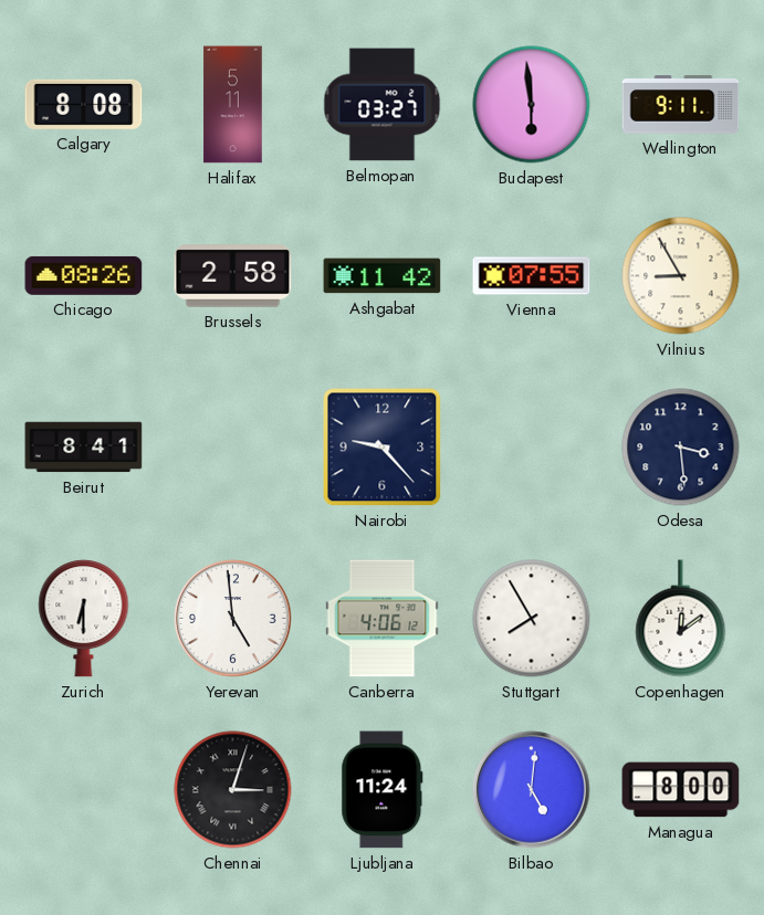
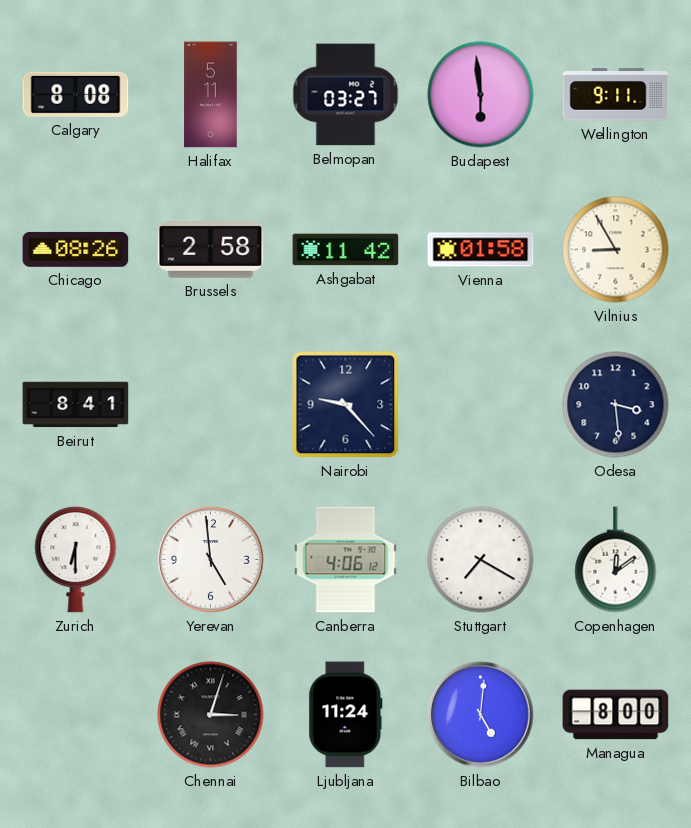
Vienna: 07:55 -> 01:58
Stuttgart: 7:55 -> 7:20
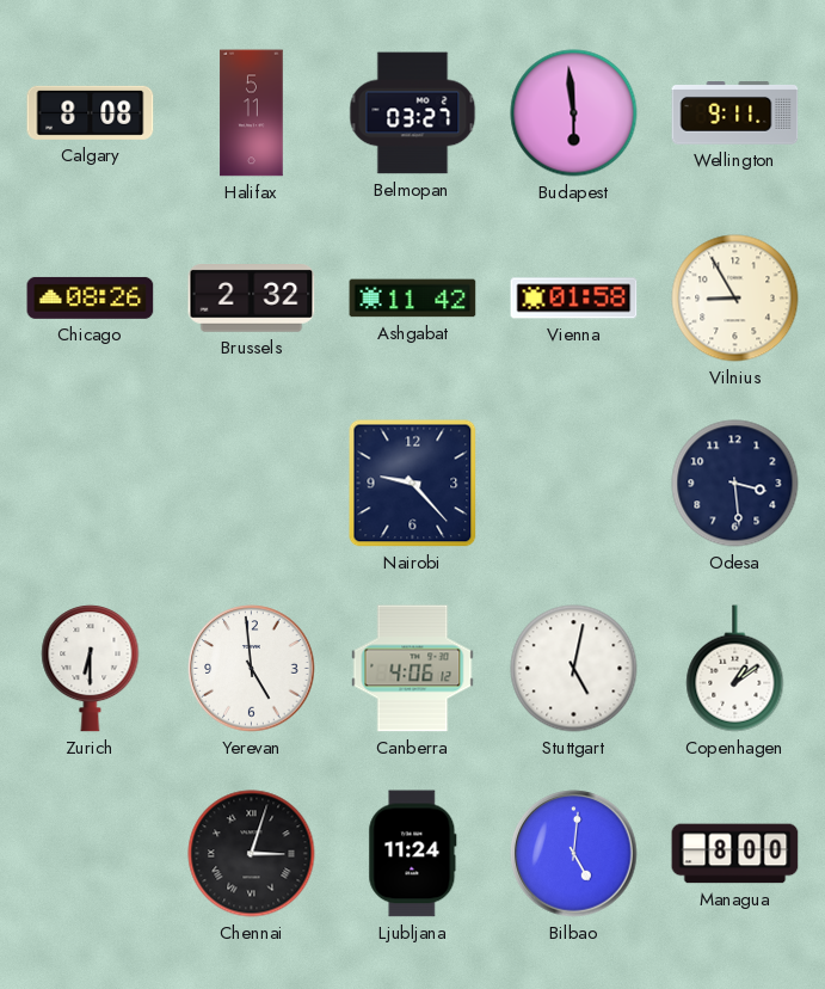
Brussels: 2:58 -> 2:32
Beirut: 8:41 -> none
Stuttgart: 7:20 -> 5:02
Copenhagen: 12:09 -> 1:09
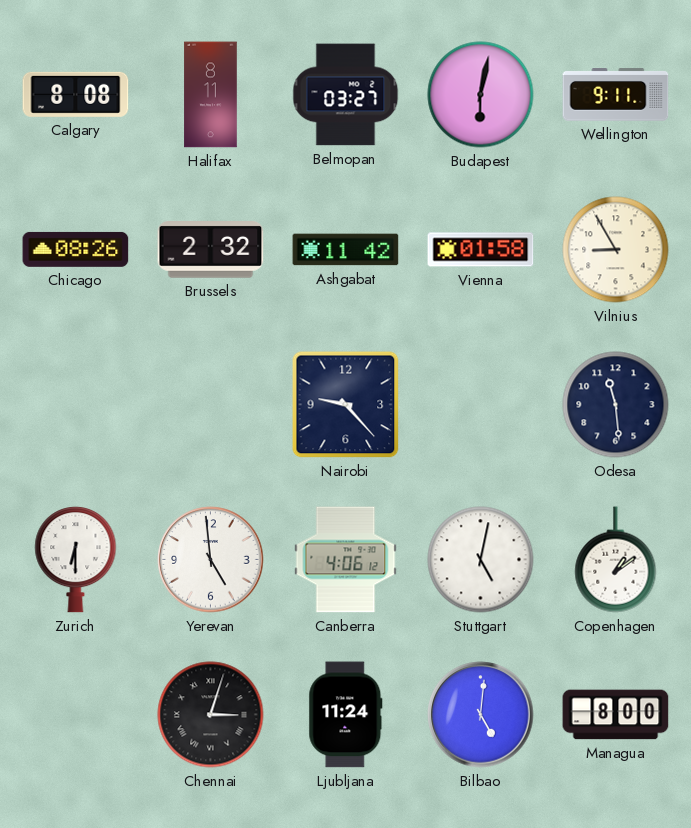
Halifax: 5:11 -> 8:11
Budapest: 5:59 -> 6:02
Odesa: 3:29 -> 11:29
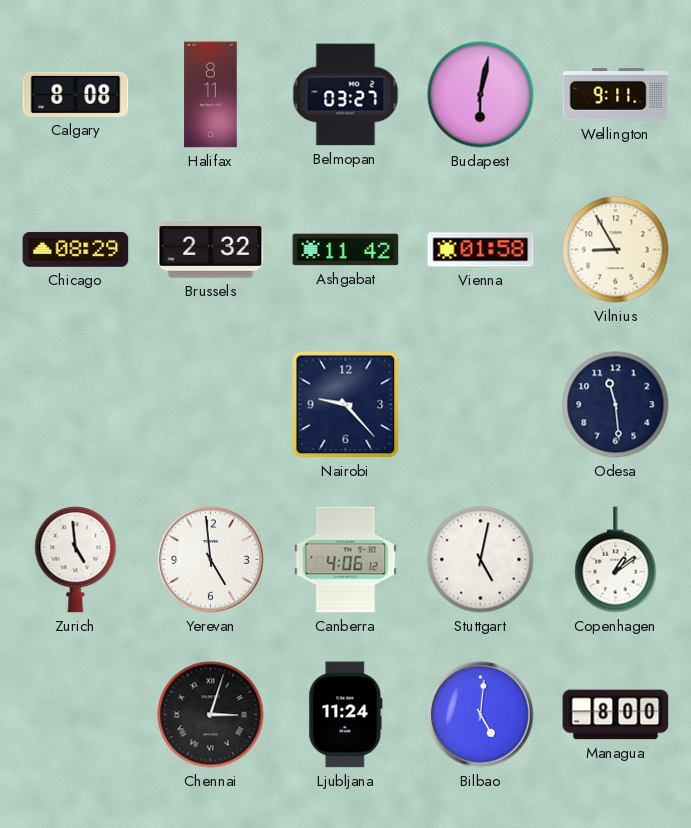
Chicago: 08:26 -> 08:29
Zurich: 6:30 -> 4:59
